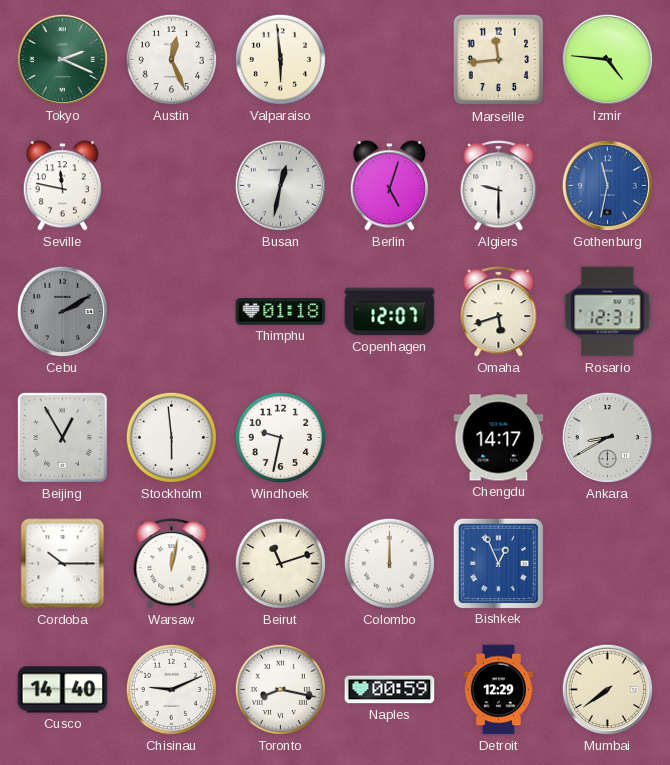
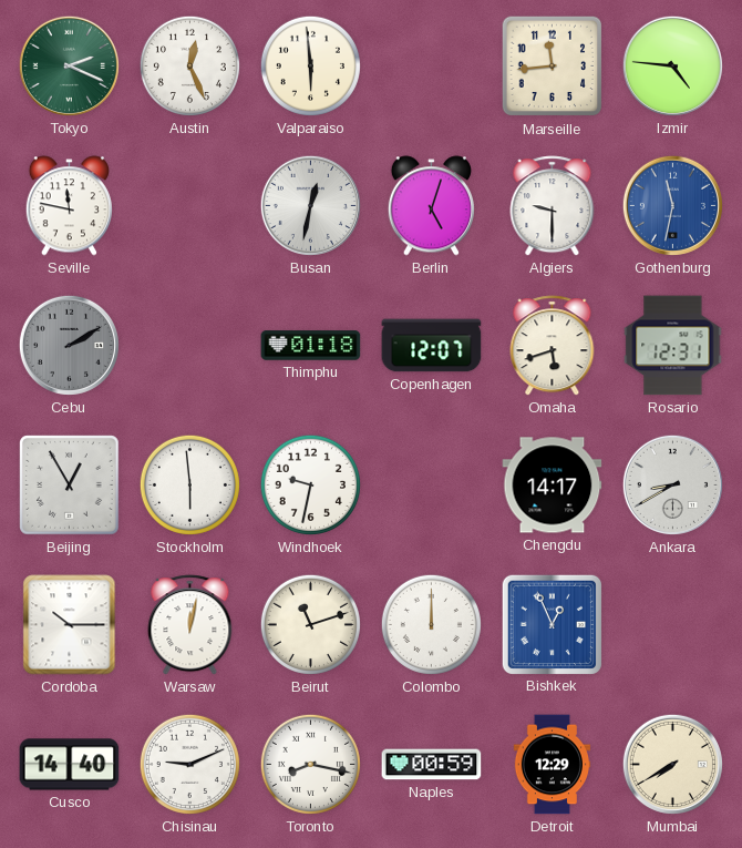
Mumbai: 7:39 -> 7:40
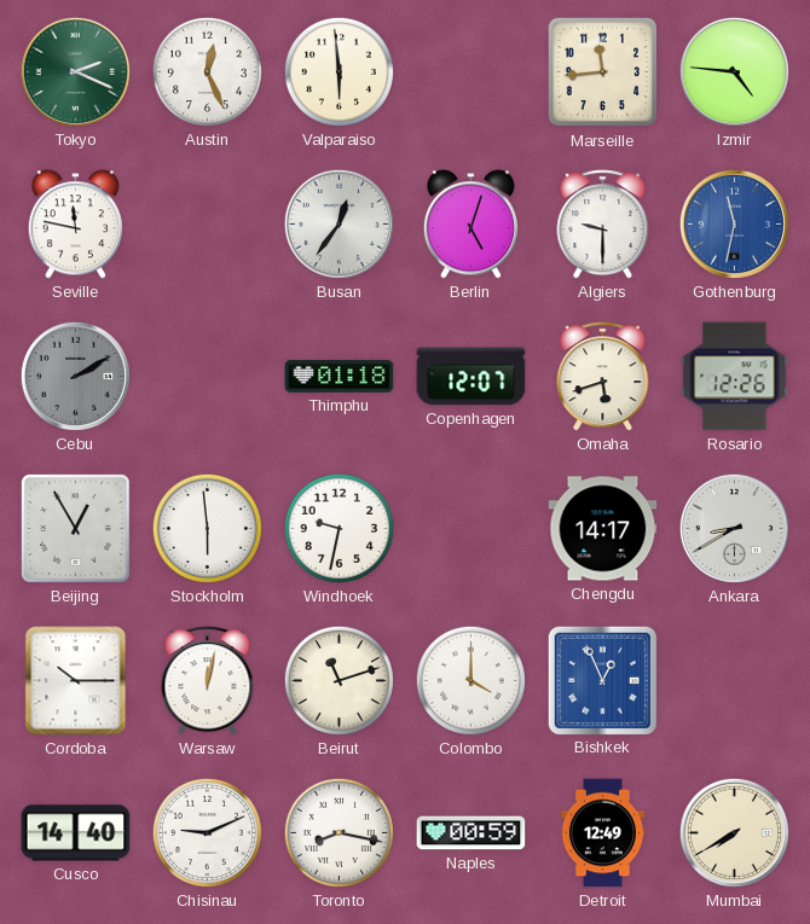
Busan: 12:32 -> 12:36
Rosario: 12:31 -> 12:26
Colombo: 12:00 -> 4:00
Detroit: 12:29 -> 12:49
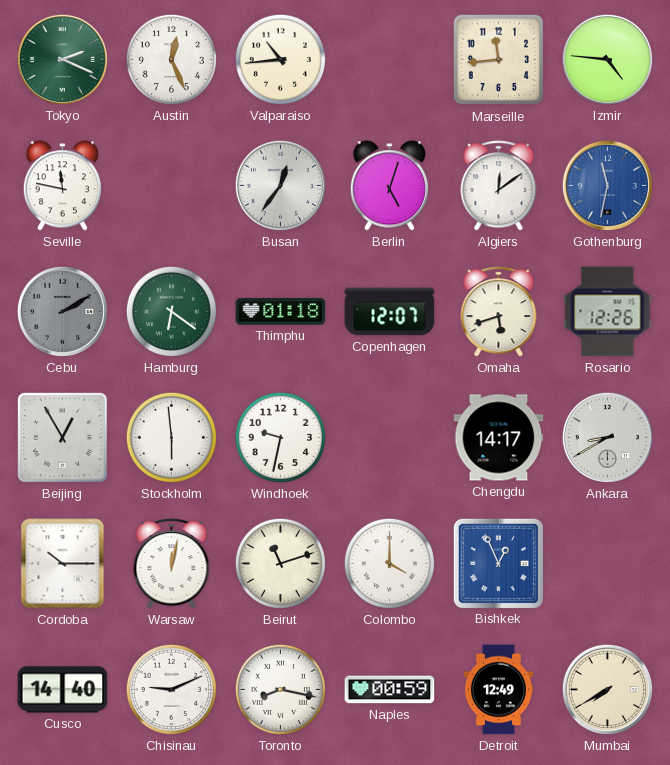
Valparaiso: 5:59 -> 10:44
Algiers: 9:30 -> 12:09
Hamburg: none -> 6:21
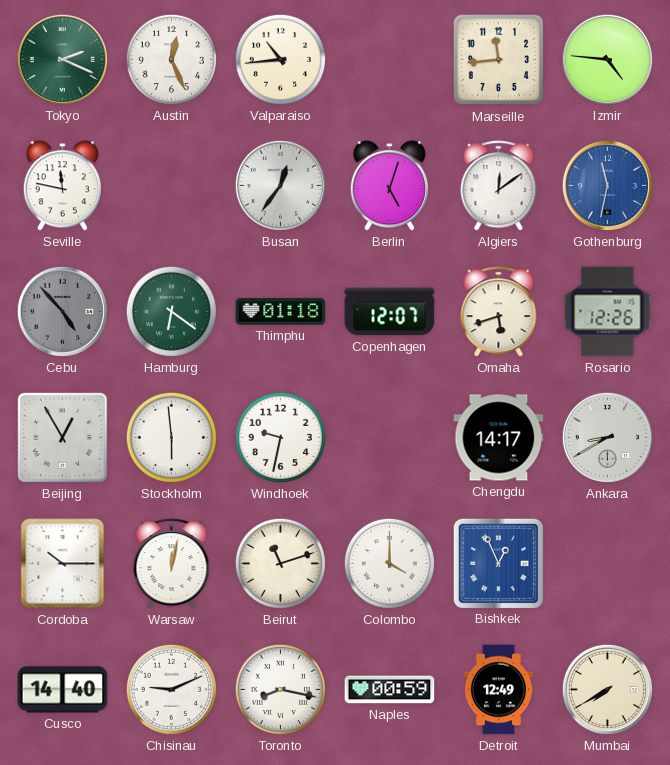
Cebu: 2:10 -> 4:53
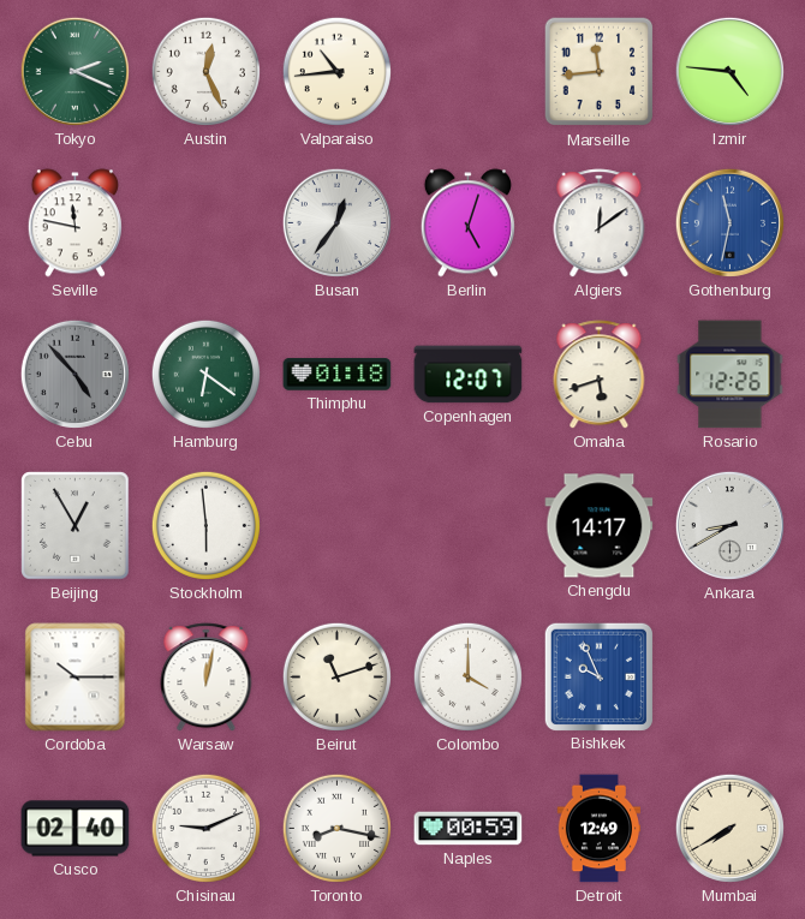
Windhoek: 9:32 -> none
Bishkek: 12:56 -> 9:56
Cusco: 14:40 -> 02:40
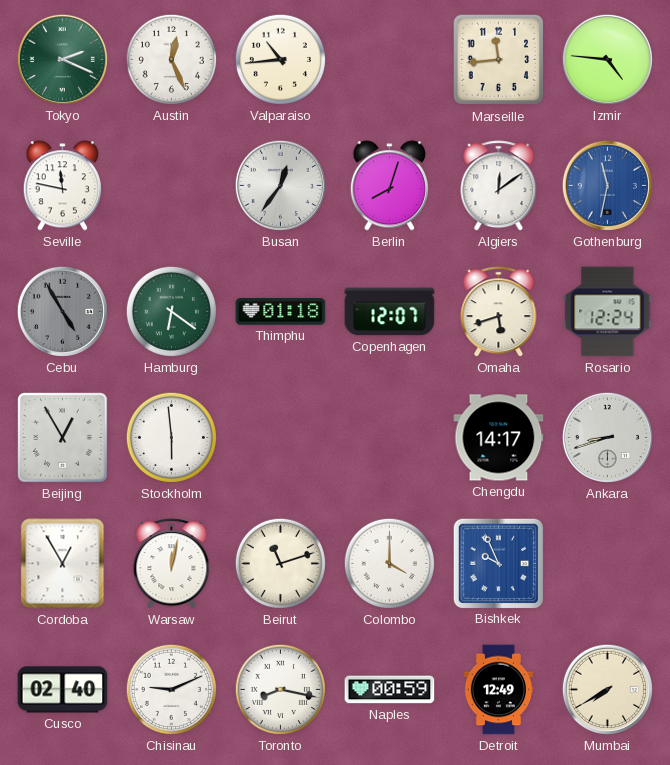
Berlin: 5:03 -> 8:03
Cebu: 4:53 -> 4:55
Rosario: 12:26 -> 12:24
Ankara: 8:40 -> 8:42
Cordoba: 10:15 -> 12:55
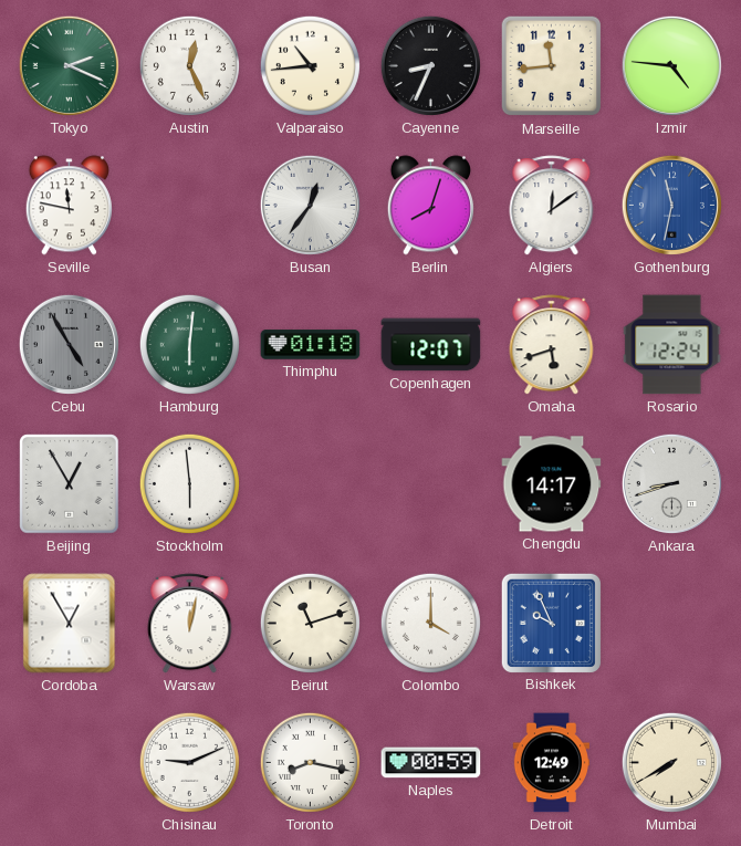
Cayenne: none -> 8:34
Hamburg: 6:21 -> 6:01
Cusco: 02:40 -> none
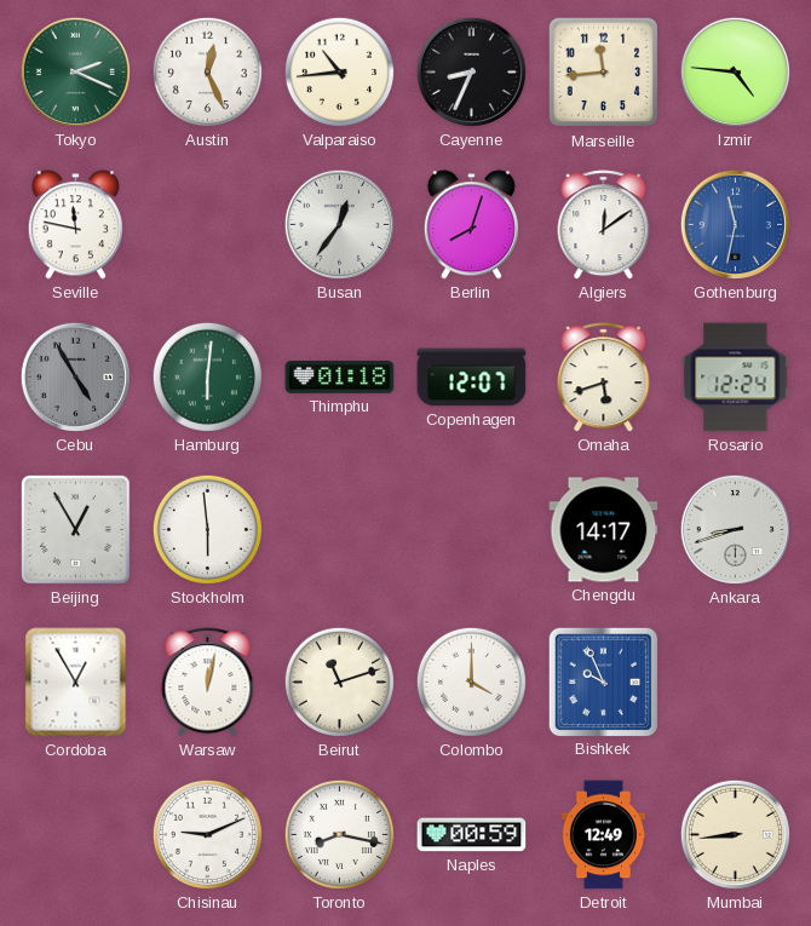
Mumbai: 7:40 -> 8:44
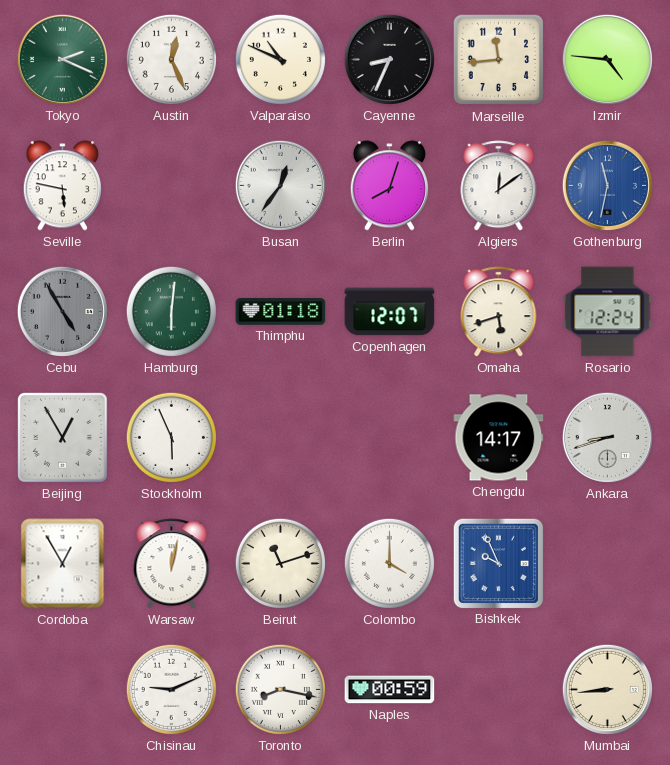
Valparaiso: 10:44 -> 10:49
Seville: 11:47 -> 5:47
Stockholm: 5:59 -> 5:56
Detroit: 12:49 -> none
